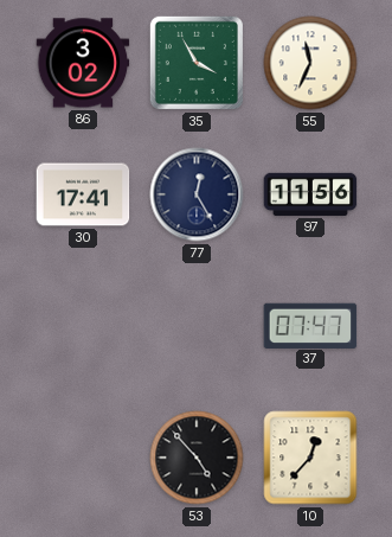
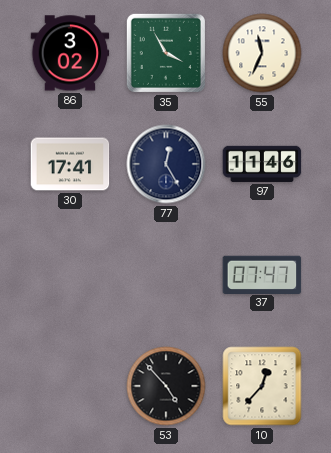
97: 11:56 -> 11:46
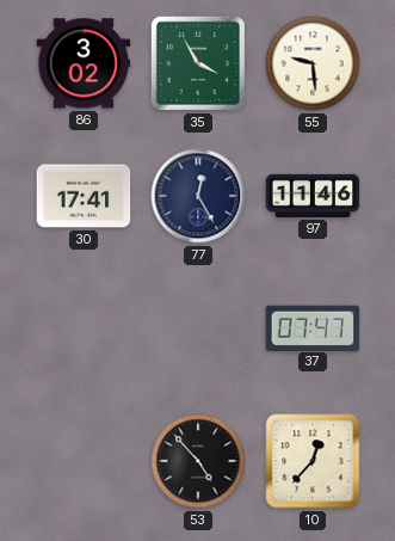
55: 11:34 -> 9:29
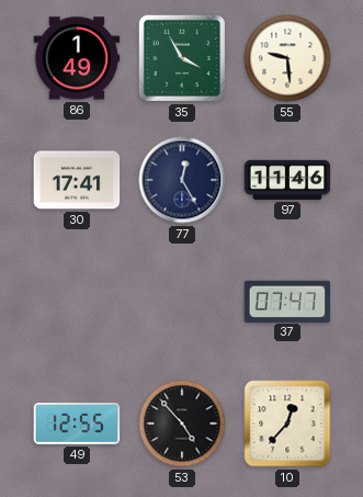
86: 3:02 -> 1:49
49: none -> 12:55
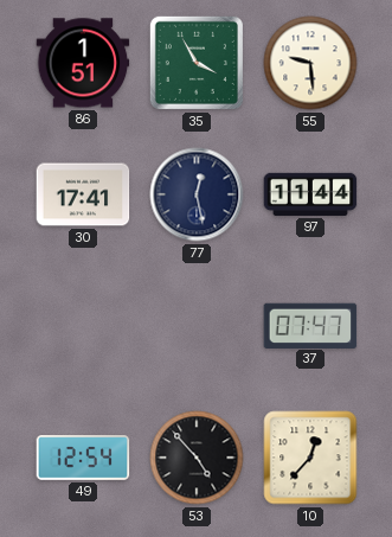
86: 1:49 -> 1:51
77: 12:25 -> 12:28
97: 11:46 -> 11:44
49: 12:55 -> 12:54
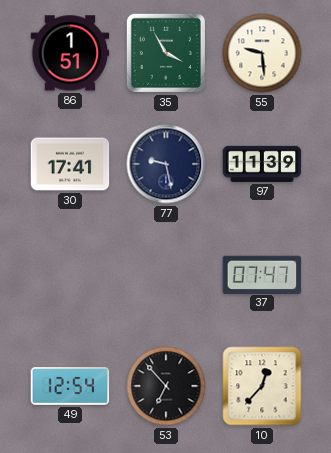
77: 12:28 -> 9:28
97: 11:44 -> 11:39
53: 4:53 -> 6:53
